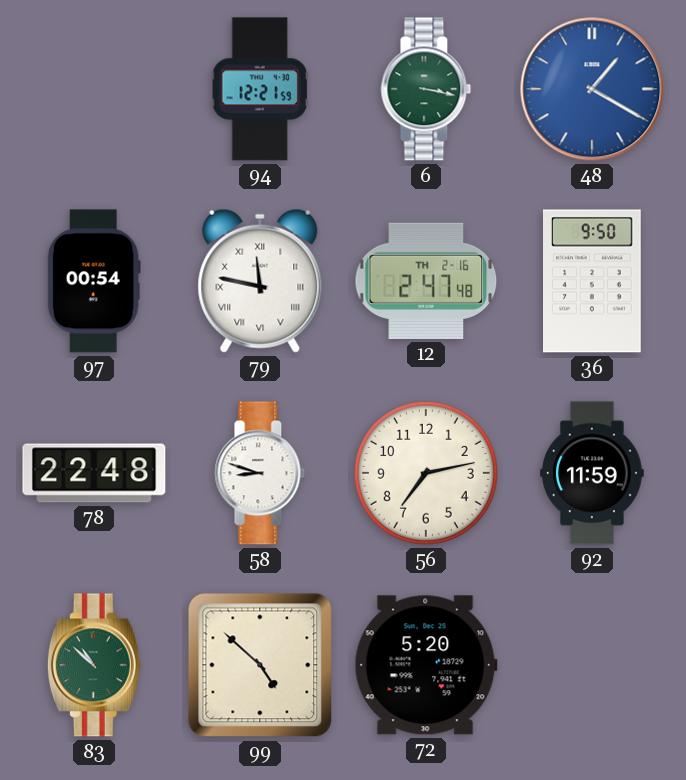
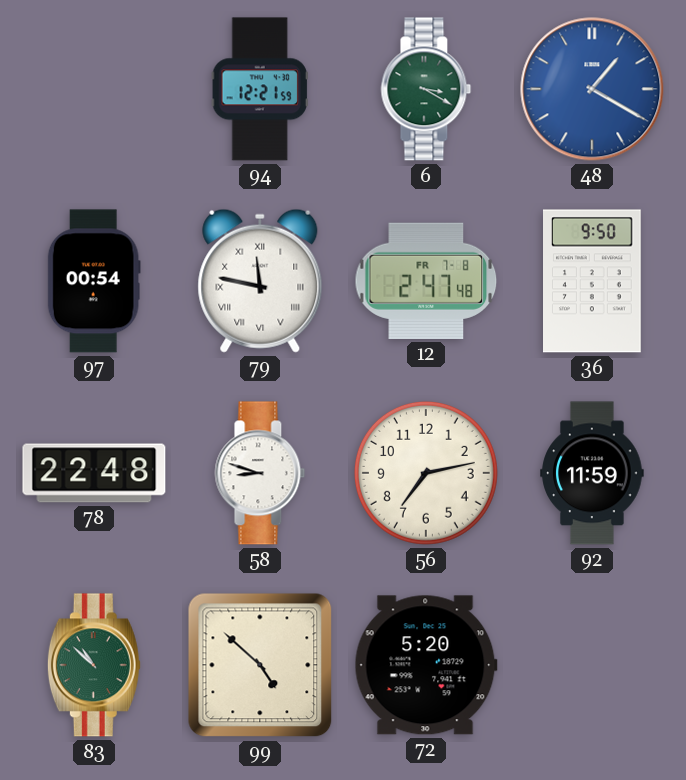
6: 3:17 -> 3:20
12 date: TH 2-16 -> FR 7-8
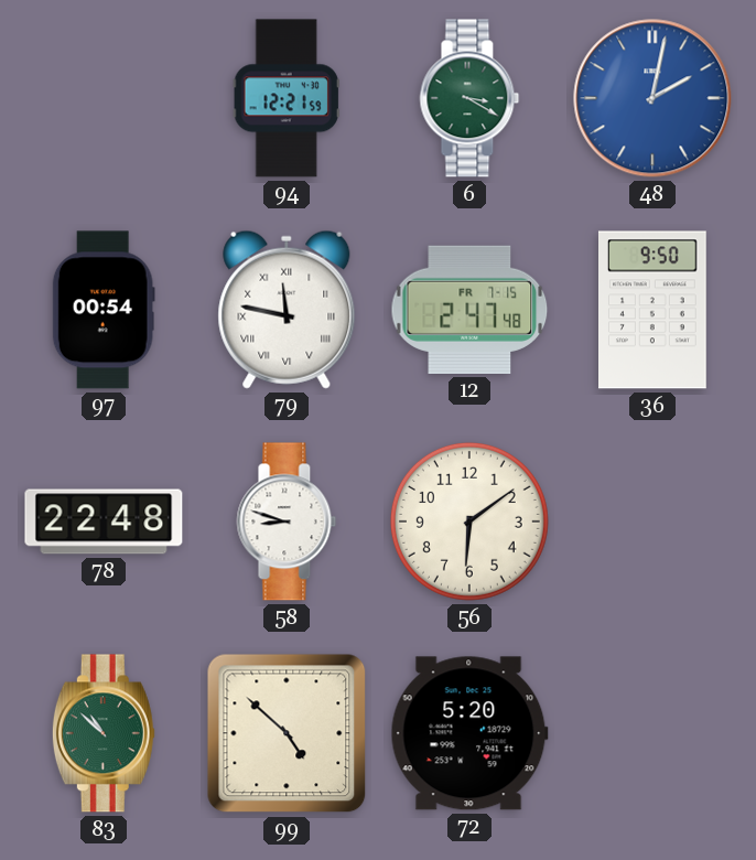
48: 1:20 -> 2:02
12 date: FR 7-8 -> FR 7-15
56: 7:13 -> 6:09
92: 11:59 -> none
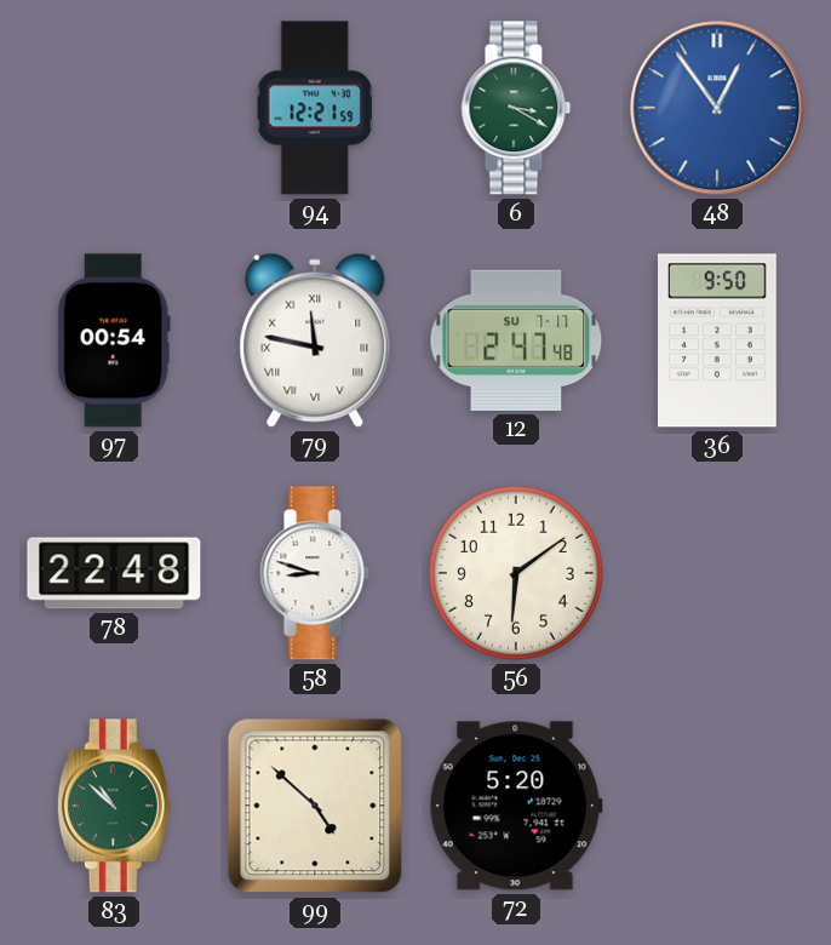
48: 2:02 -> 12:54
12 date: FR 7-15 -> SU 7-17
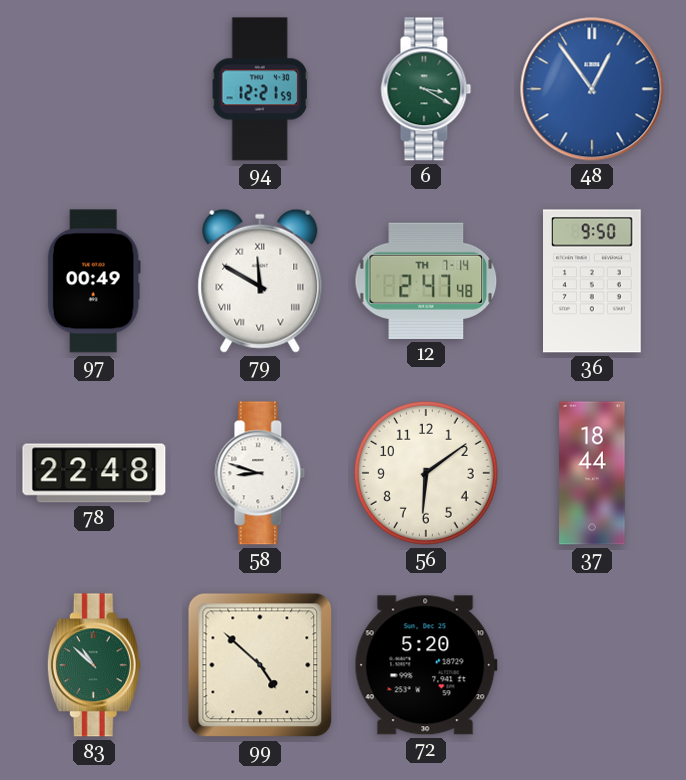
97: 00:54 -> 00:49
79: 11:47 -> 11:50
12 date: SU 7-17 -> TH 7-14
37: none -> 18:44
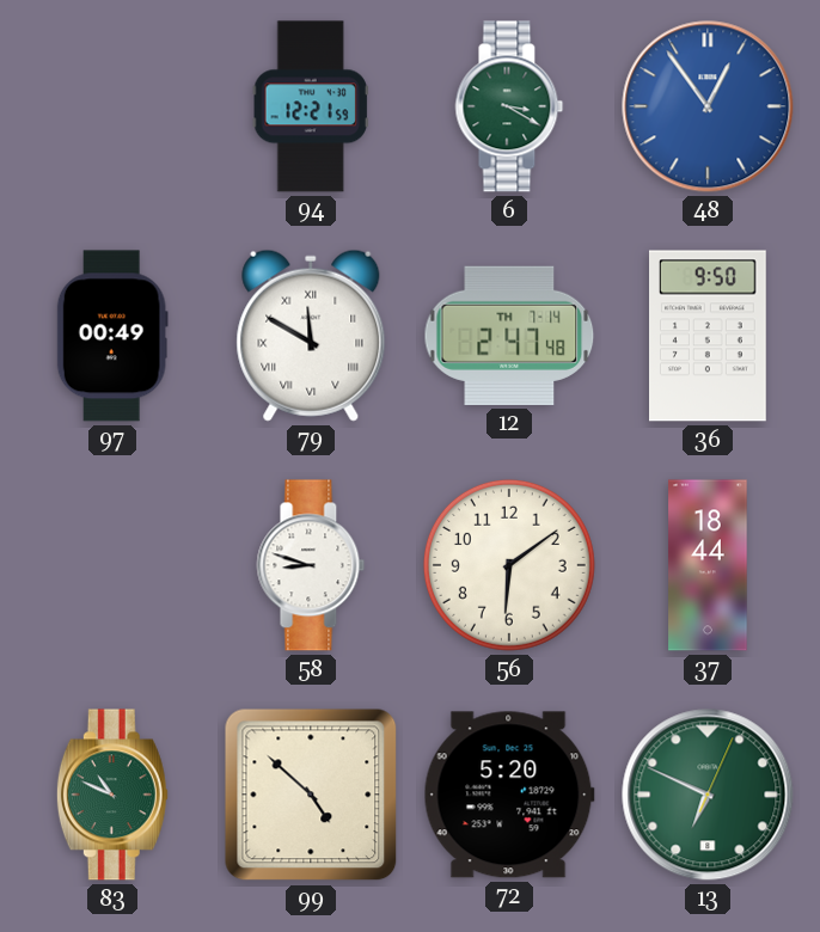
78: 22:48 -> none
83: 10:52 -> 10:49
13: none -> 6:49
